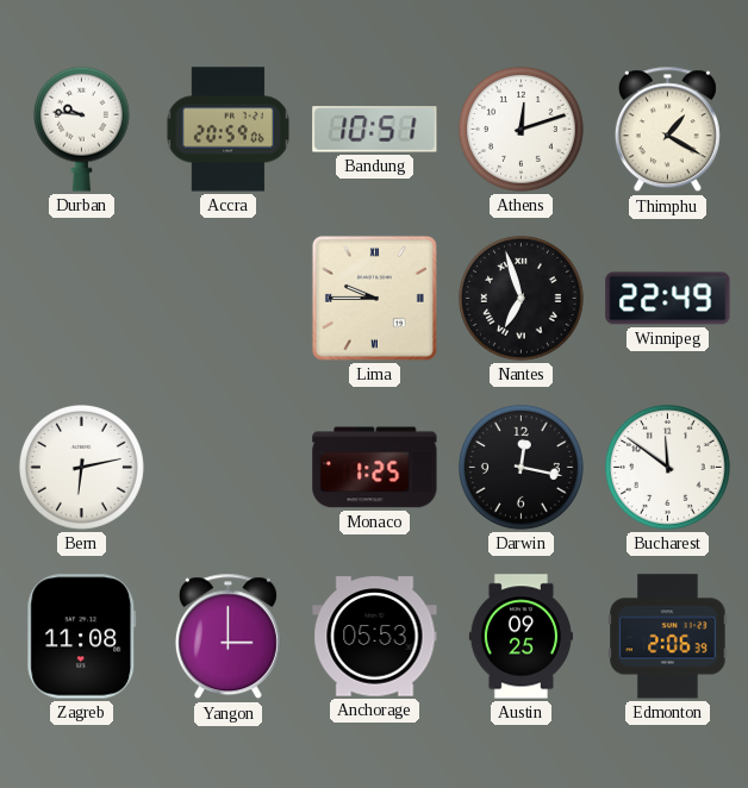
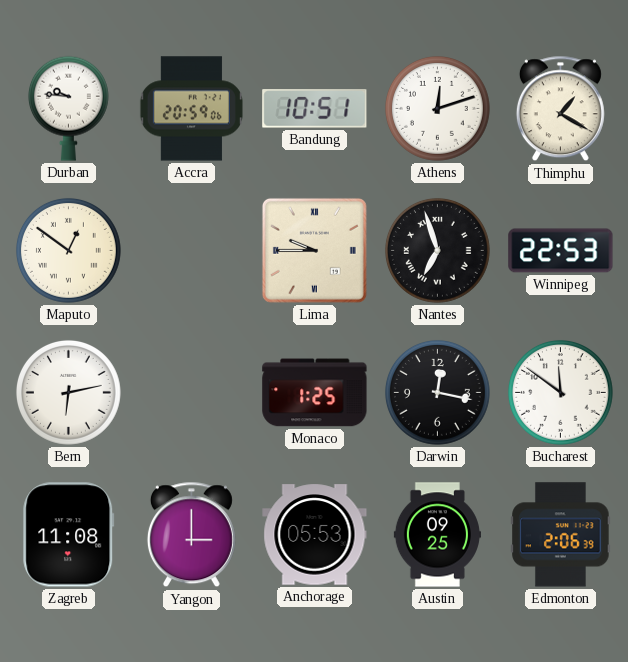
Maputo: none -> 12:51
Winnipeg: 22:49 -> 22:53
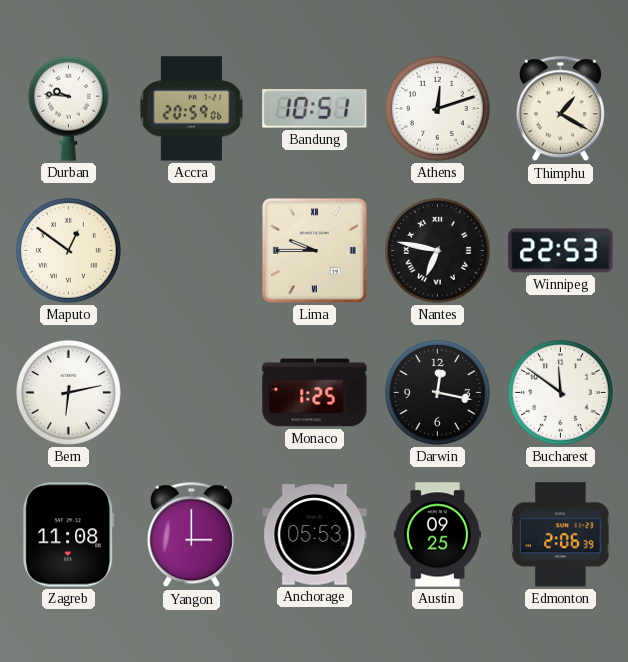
Nantes: 6:57 -> 6:47
